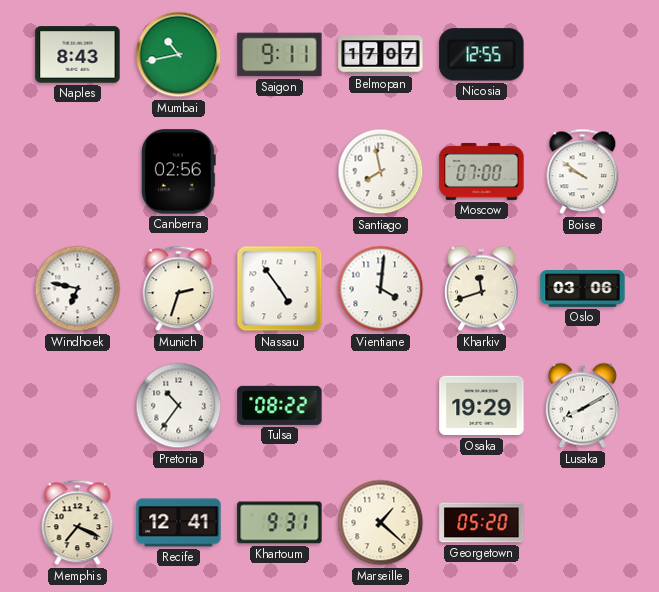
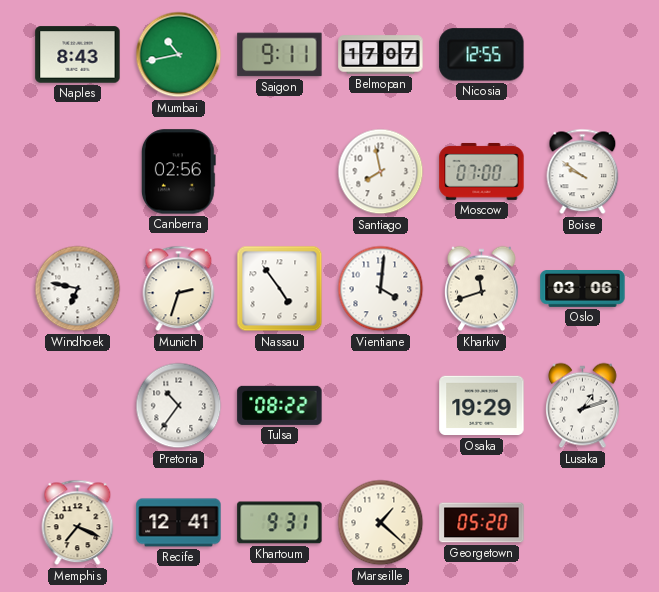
Lusaka: 8:10 -> 1:12
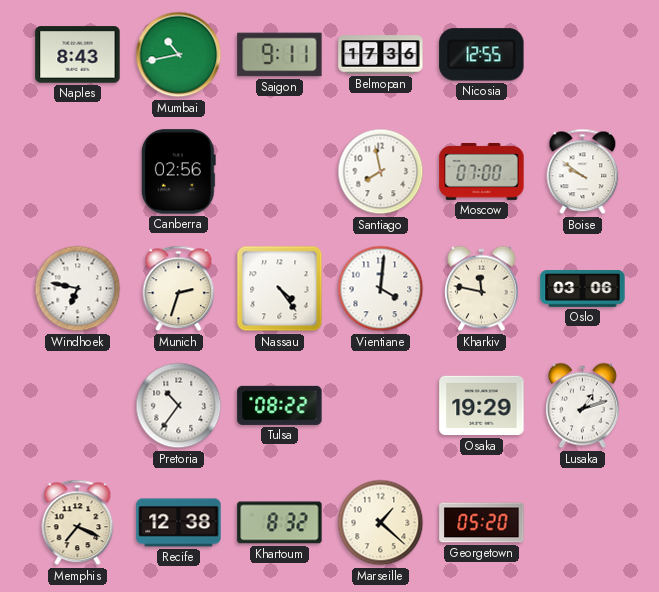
Belmopan: 17:07 -> 17:36
Nassau: 4:54 -> 4:24
Kharkiv: 11:42 -> 11:47
Recife: 12:41 -> 12:38
Khartoum: 9:31 -> 8:32
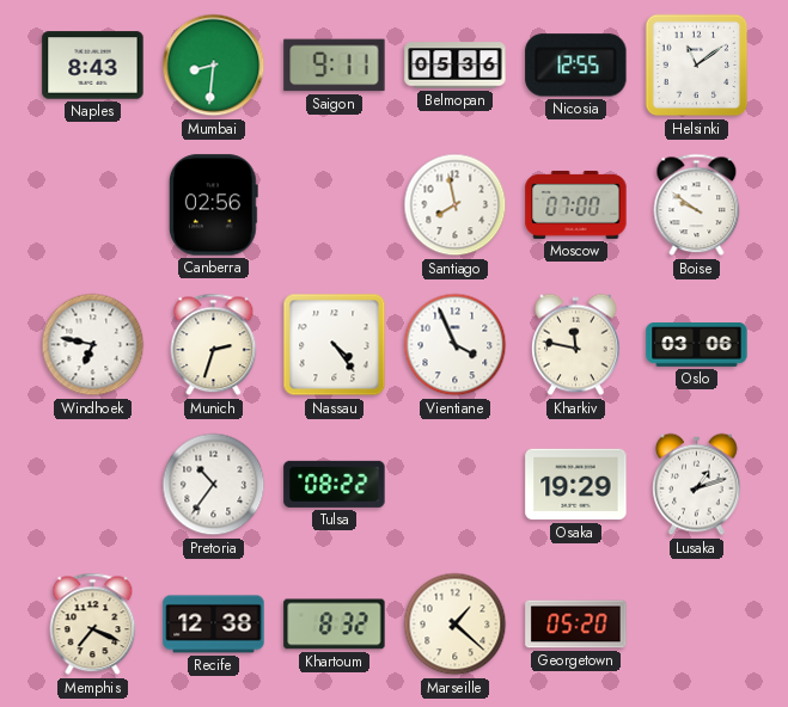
Mumbai: 10:43 -> 8:31
Belmopan: 17:36 -> 05:36
Helsinki: none -> 11:09
Vientiane: 4:01 -> 3:56
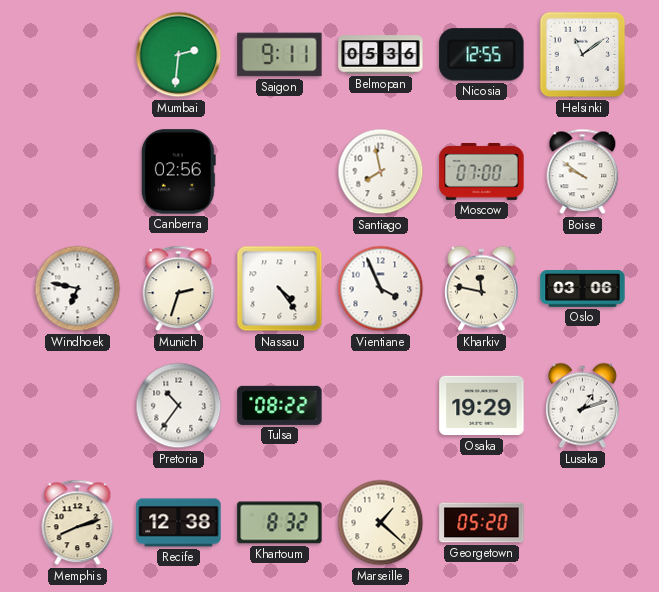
Naples: 8:43 -> none
Mumbai: 8:31 -> 2:31
Memphis: 7:19 -> 8:12
